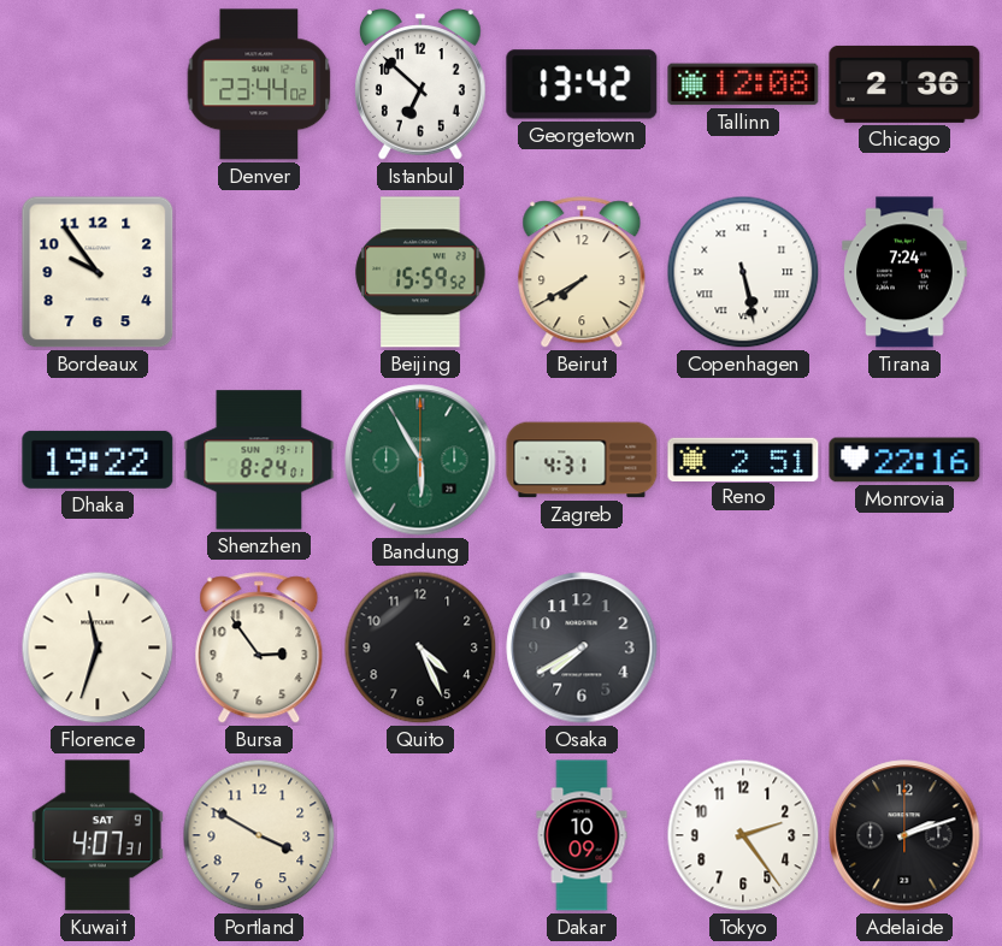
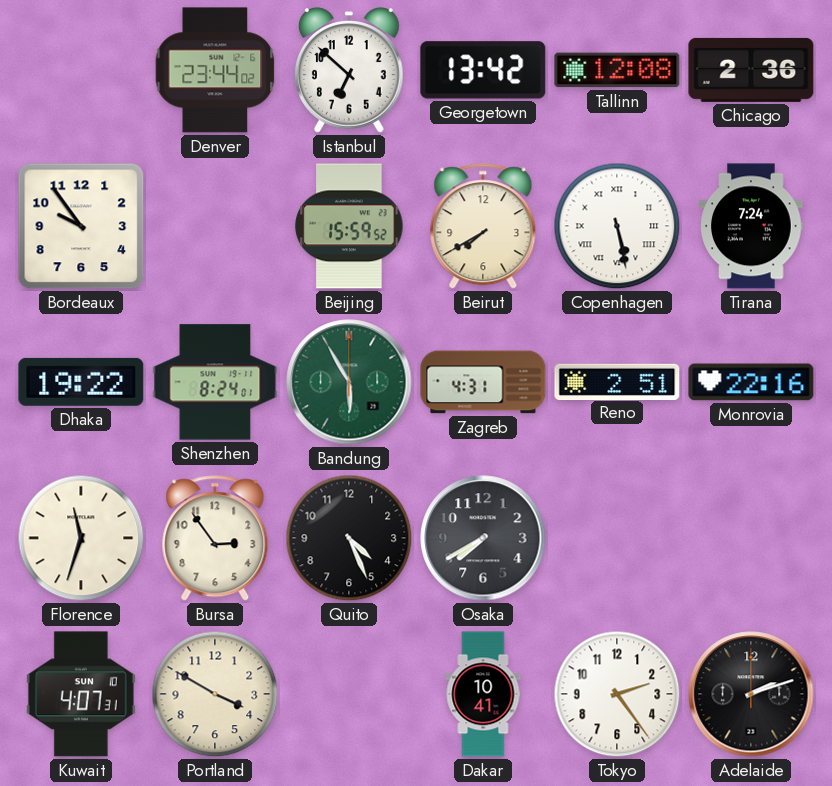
Kuwait date: SAT 9 -> SUN 10
Dakar: 10:09 -> 10:41
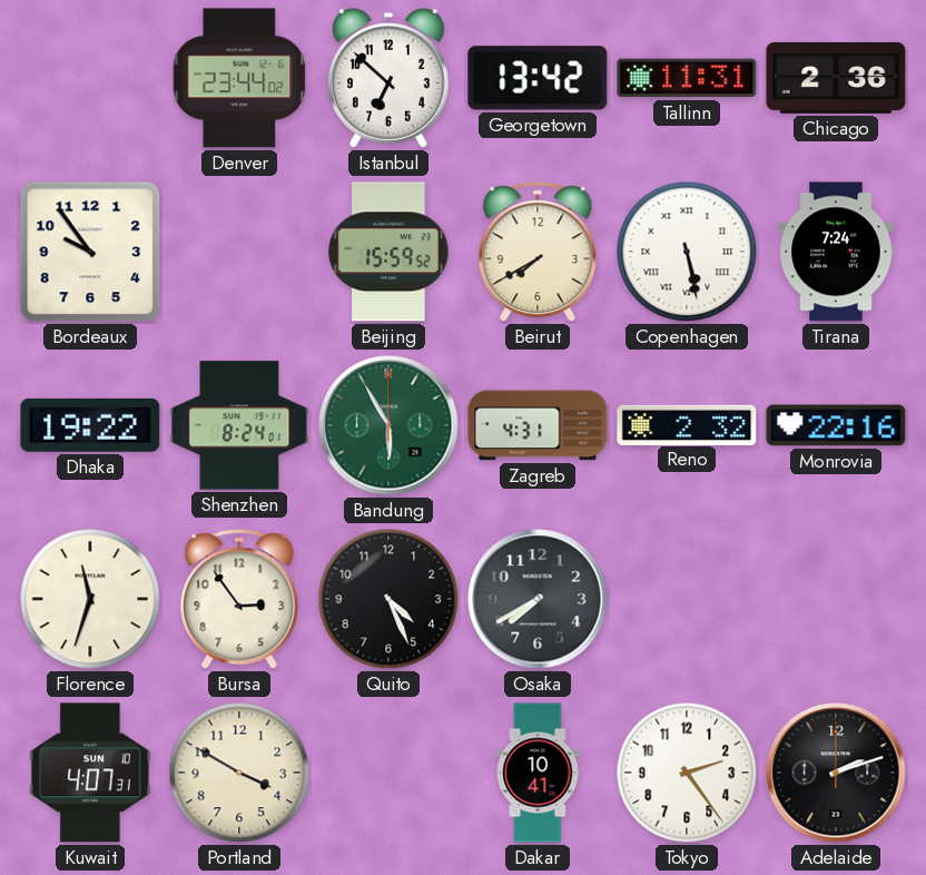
Tallinn: 12:08 -> 11:31
Reno: 2:51 -> 2:32
